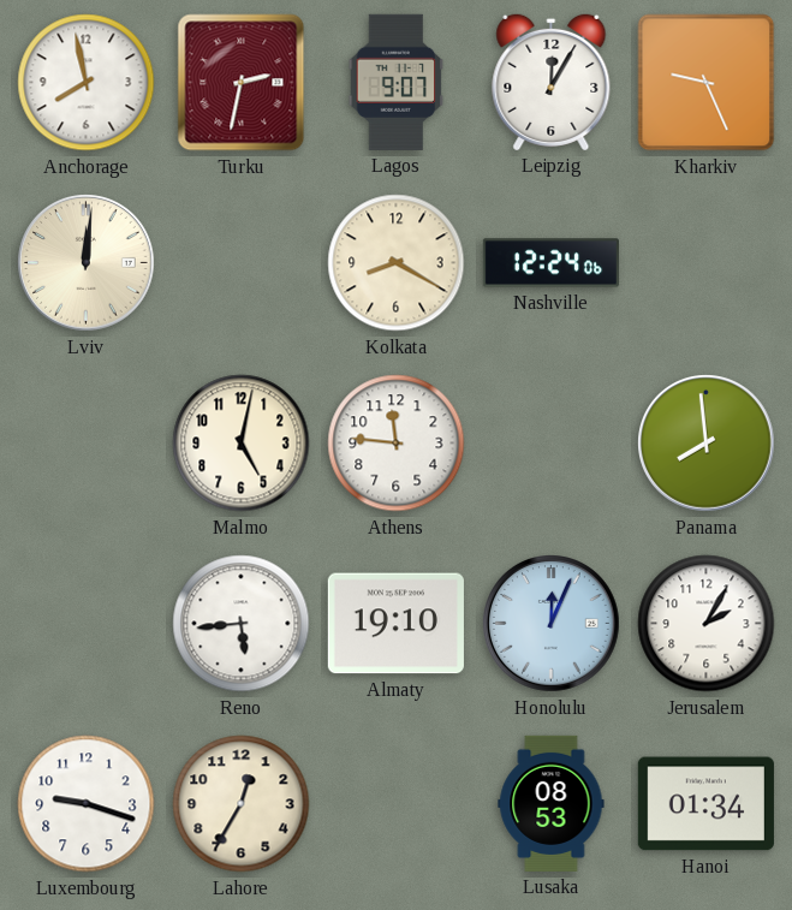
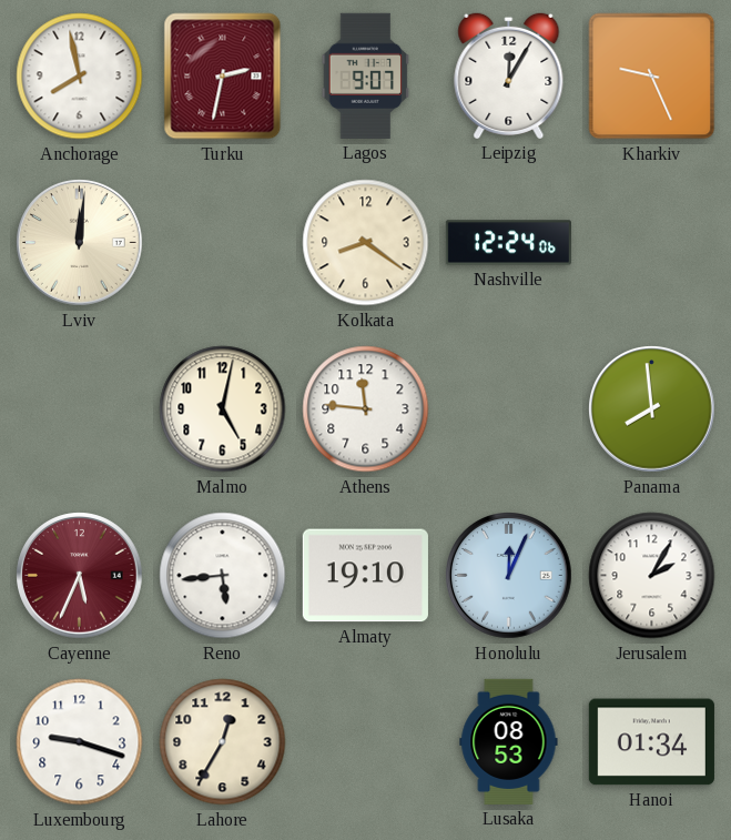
Kolkata: 8:20 -> 8:21
Cayenne: none -> 5:34
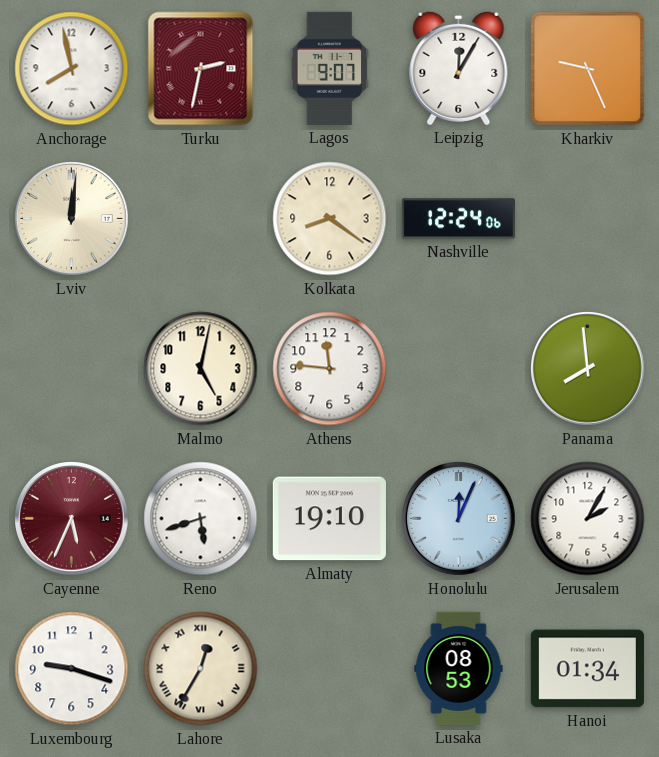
Reno: 5:44 -> 5:42
Lahore numerals: Arabic -> Roman
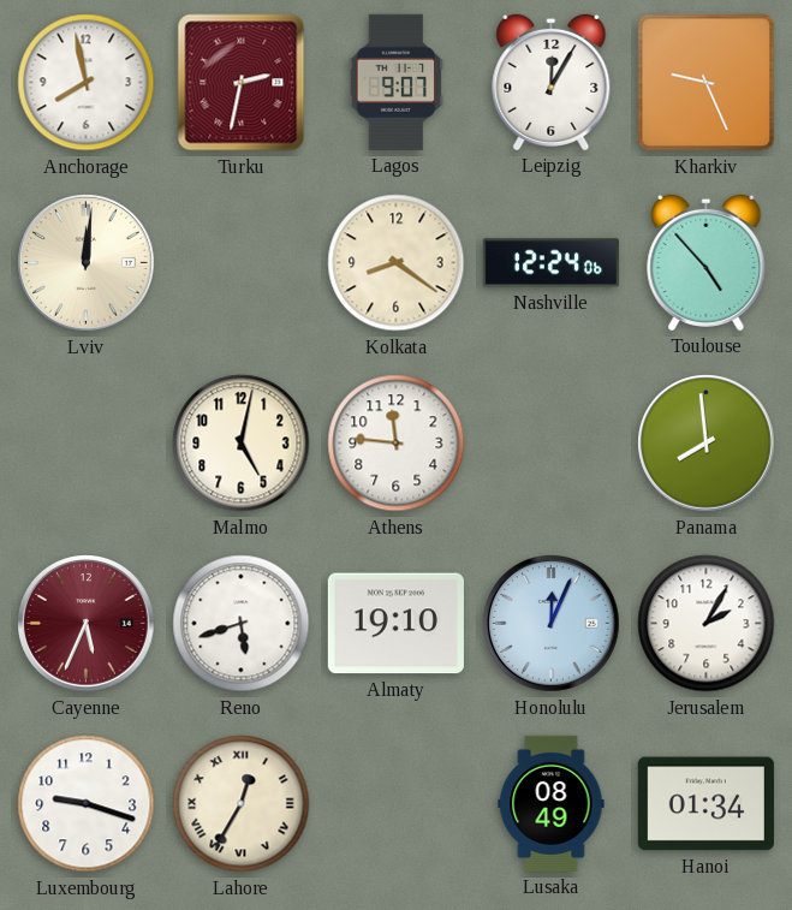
Toulouse: none -> 4:53
Lusaka: 08:53 -> 08:49
